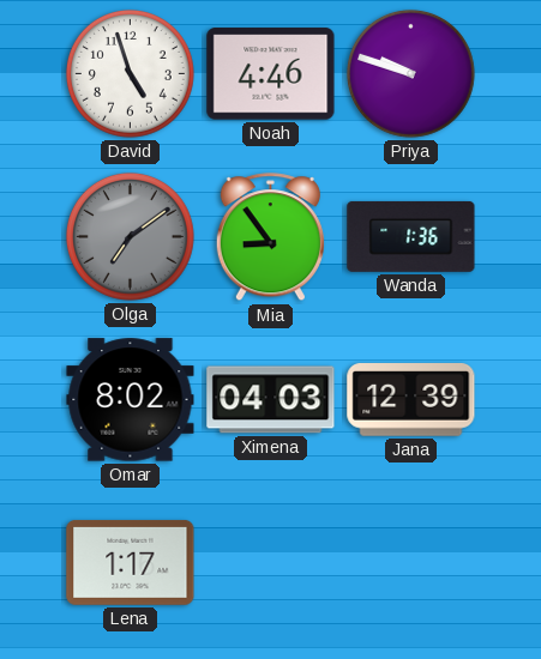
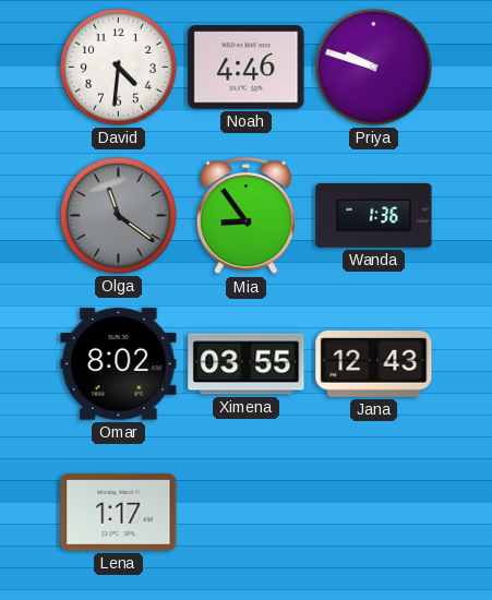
David: 4:57 -> 4:31
Olga: 7:09 -> 11:21
Ximena: 04:03 -> 03:55
Jana: 12:39 -> 12:43
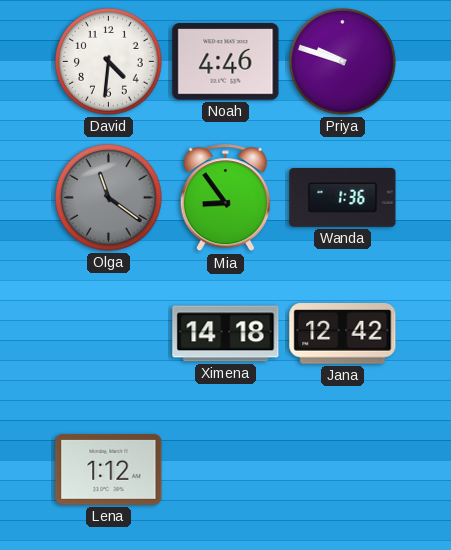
Omar: 8:02 -> none
Ximena: 03:55 -> 14:18
Jana: 12:43 -> 12:42
Lena: 1:17 -> 1:12
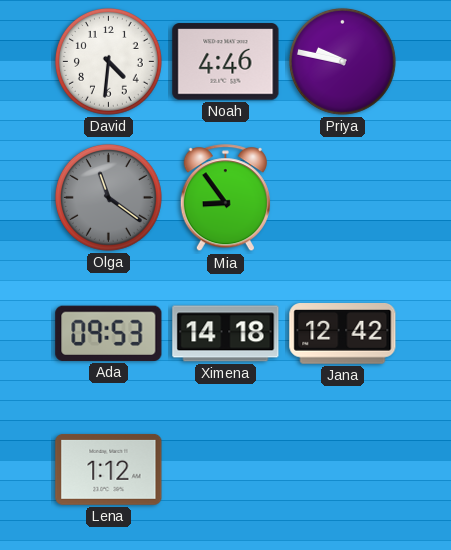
Priya: 9:48 -> 9:47
Wanda: 1:36 -> none
Ada: none -> 09:53
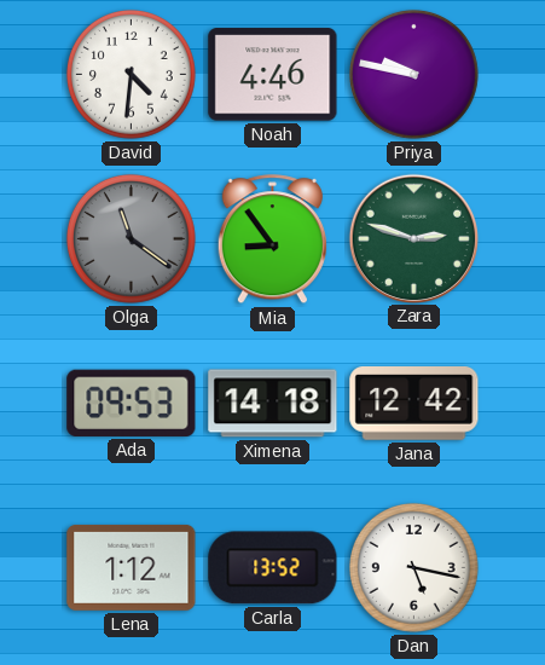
Zara: none -> 2:48
Carla: none -> 13:52
Dan: none -> 5:17
